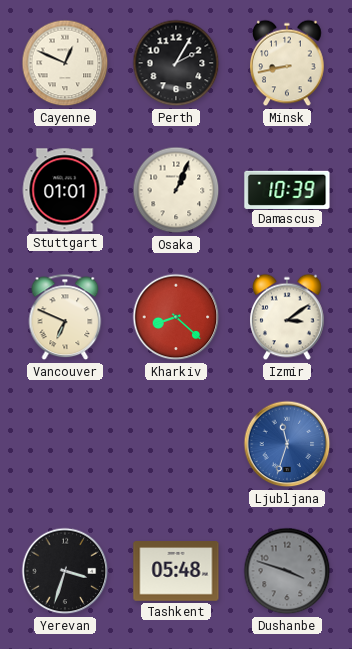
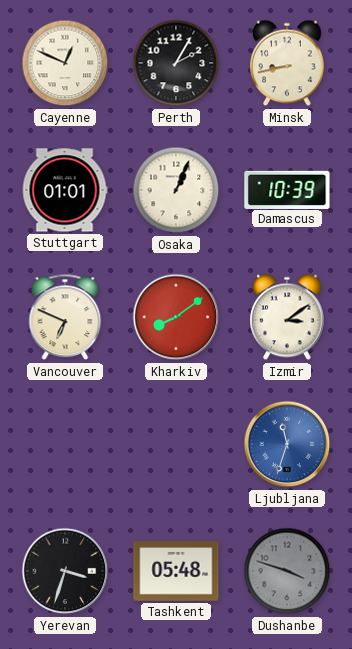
Kharkiv: 8:22 -> 8:09
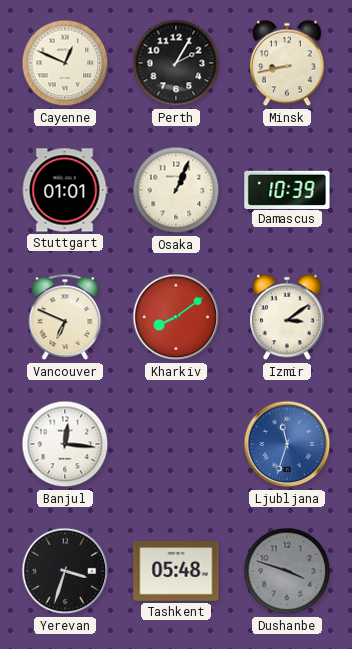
Banjul: none -> 12:16
